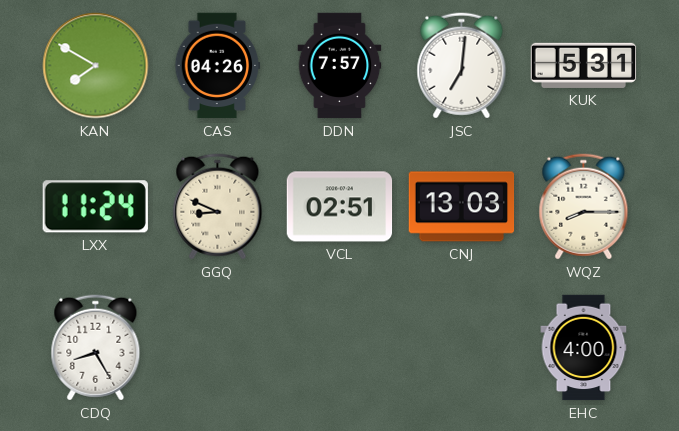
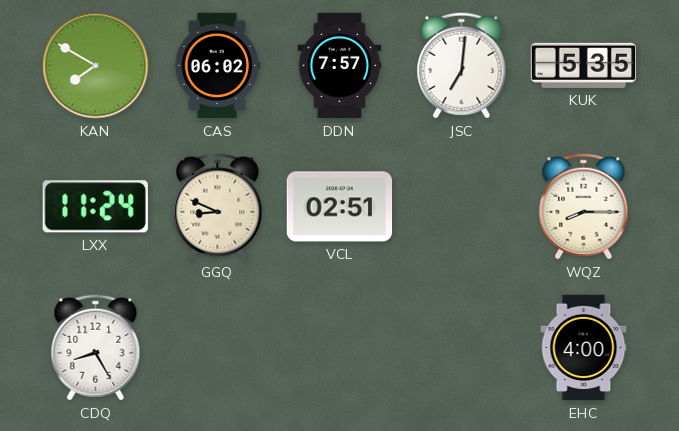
CAS: 04:26 -> 06:02
KUK: 5:31 -> 5:35
CNJ: 13:03 -> none
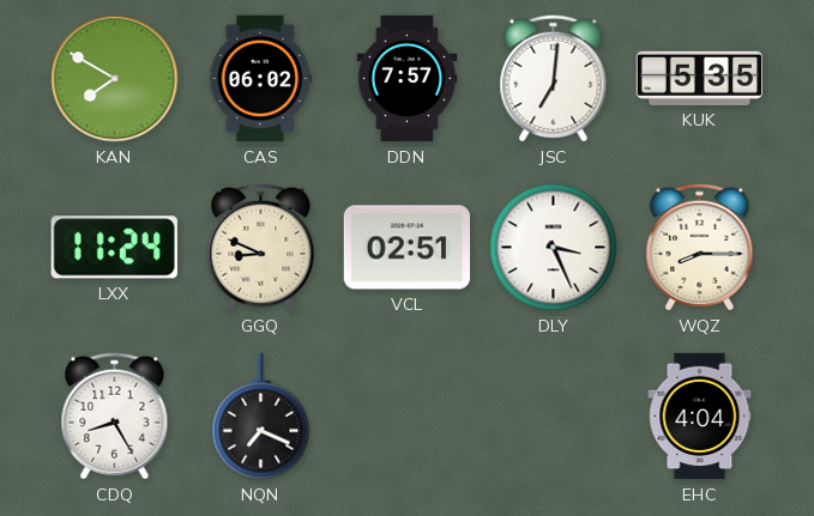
DLY: none -> 3:26
NQN: none -> 7:19
EHC: 4:00 -> 4:04
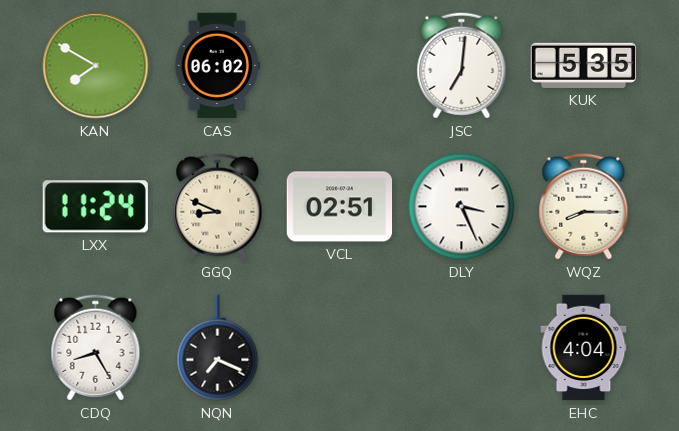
DDN: 7:57 -> none
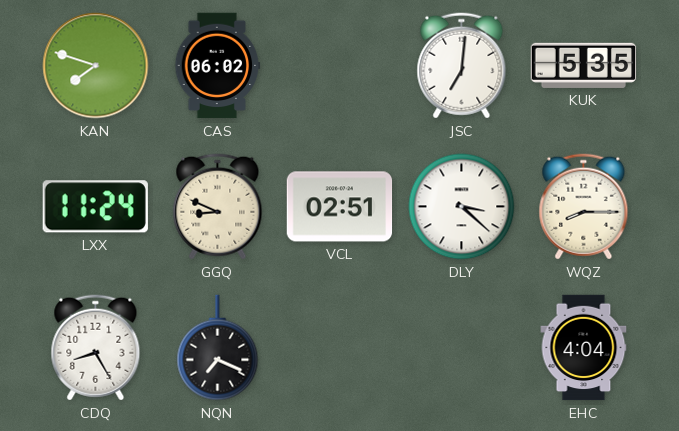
KAN: 7:50 -> 7:48
DLY: 3:26 -> 3:22
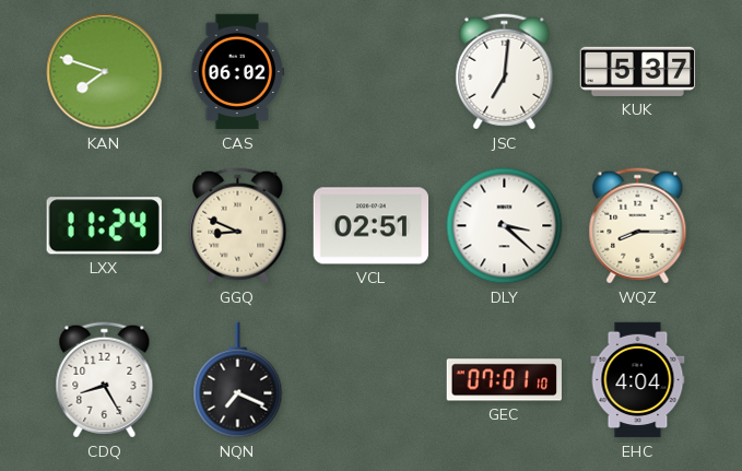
KUK: 5:35 -> 5:37
GEC: none -> 07:01
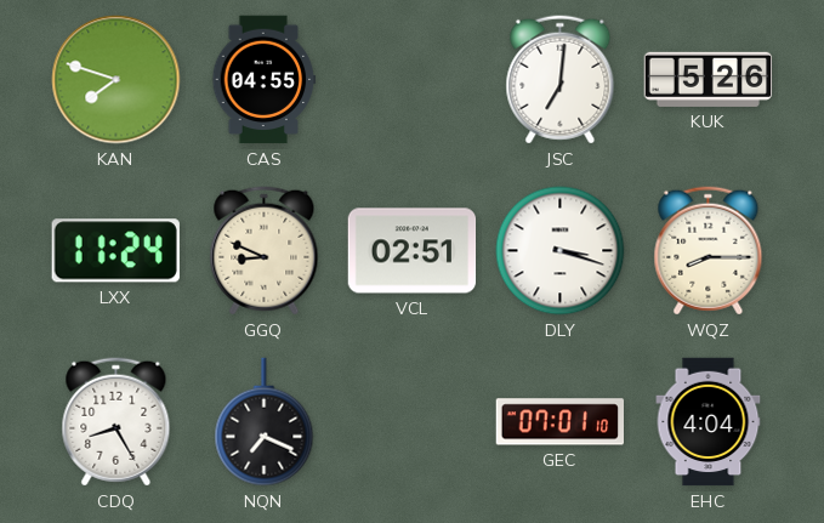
CAS: 06:02 -> 04:55
KUK: 5:37 -> 5:26
DLY: 3:22 -> 3:18
